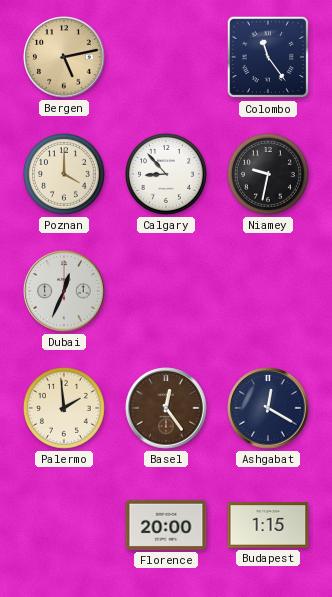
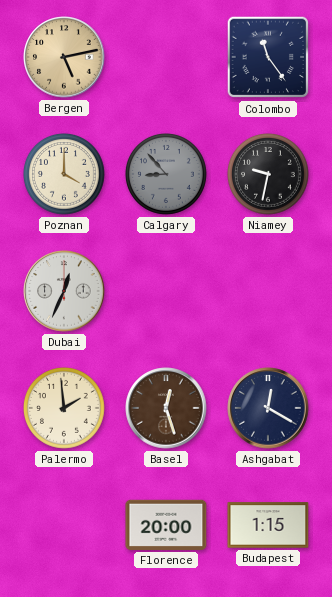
Calgary dial: white -> grey
Basel: 12:24 -> 12:27
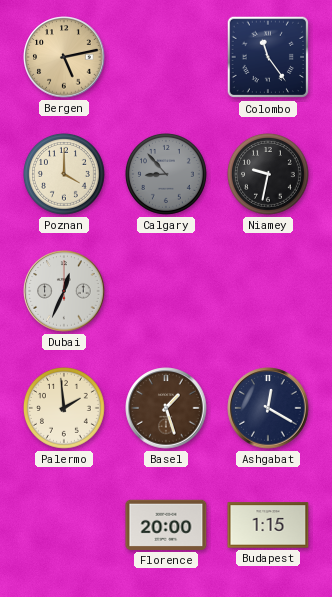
Basel: 12:27 -> 1:27
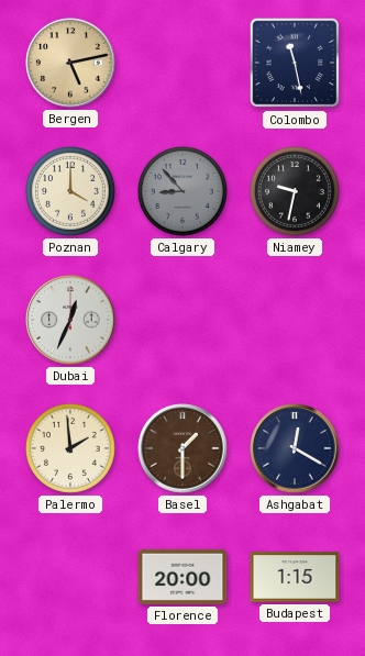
Colombo: 11:24 -> 11:28
Basel: 1:27 -> 1:30
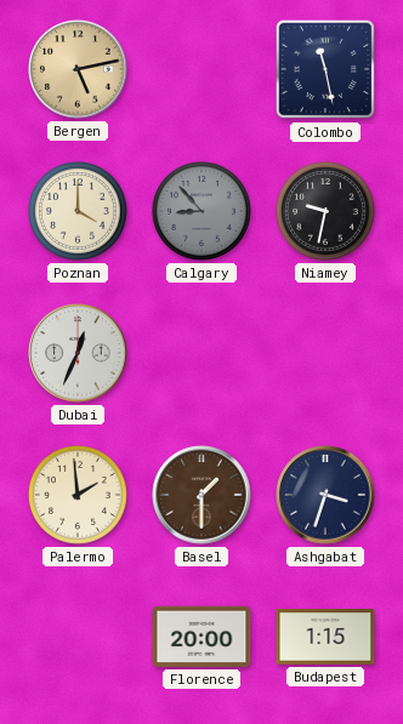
Ashgabat: 12:20 -> 3:33
